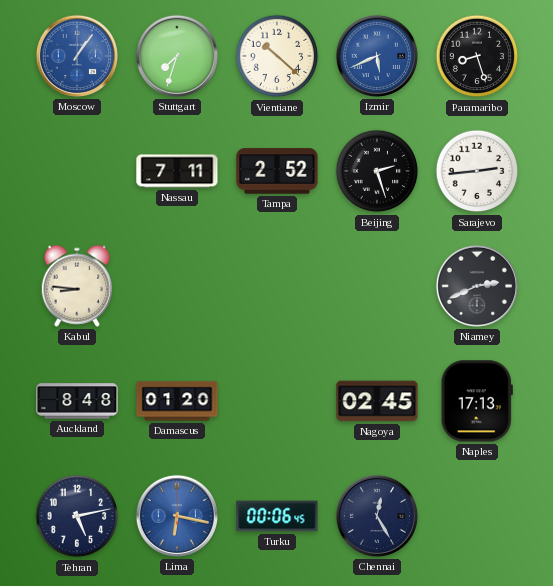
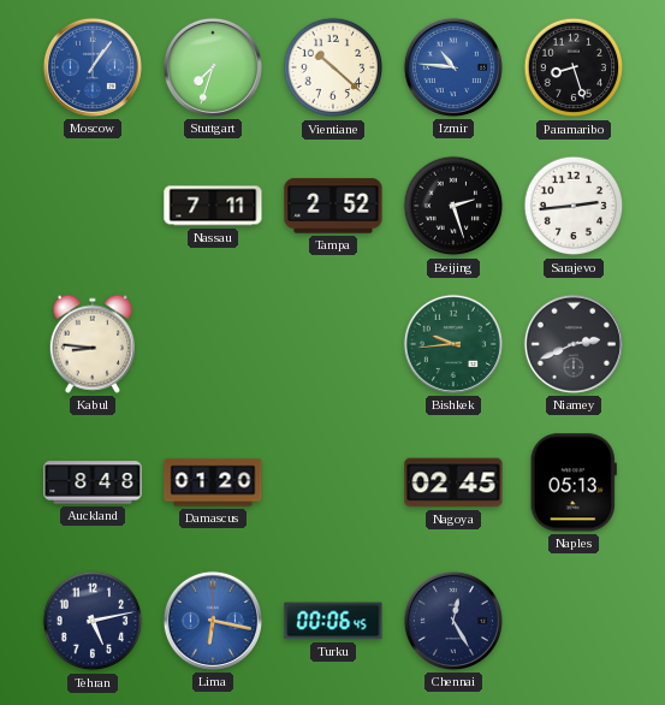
Izmir: 5:41 -> 10:46
Bishkek: none -> 9:44
Naples: 17:13 -> 05:13
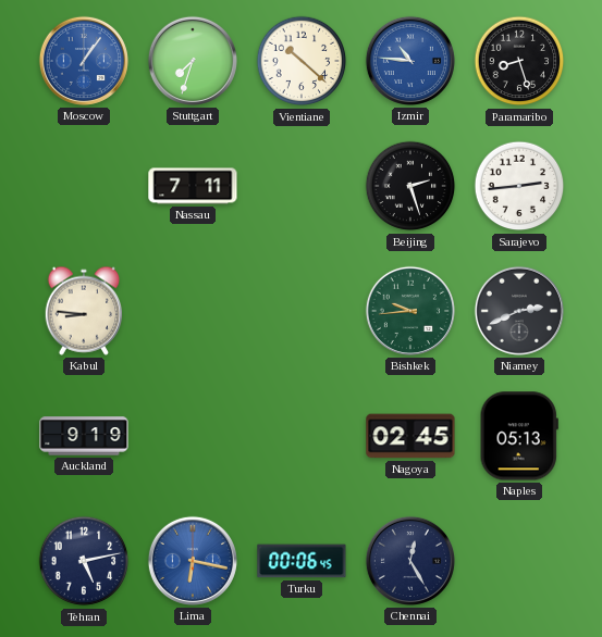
Tampa: 2:52 -> none
Auckland: 8:48 -> 9:19
Damascus: 01:20 -> none
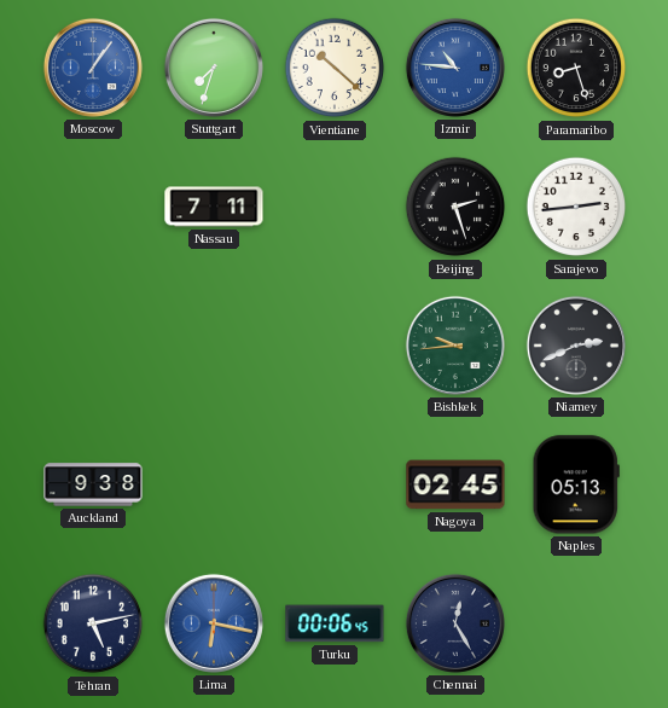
Kabul: 8:46 -> none
Auckland: 9:19 -> 9:38
